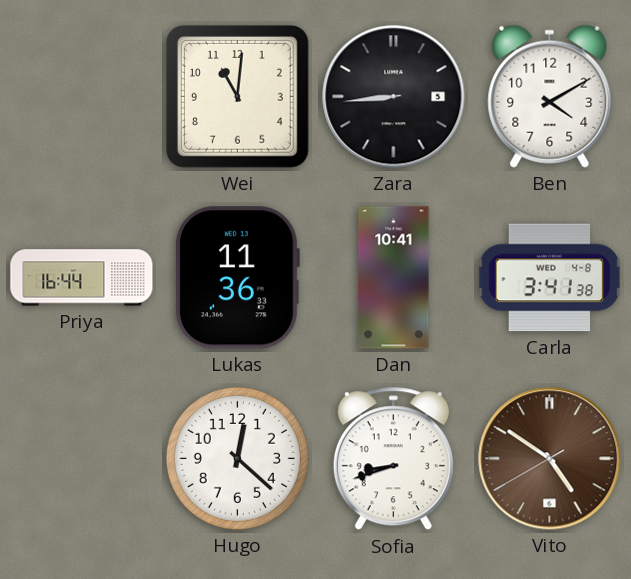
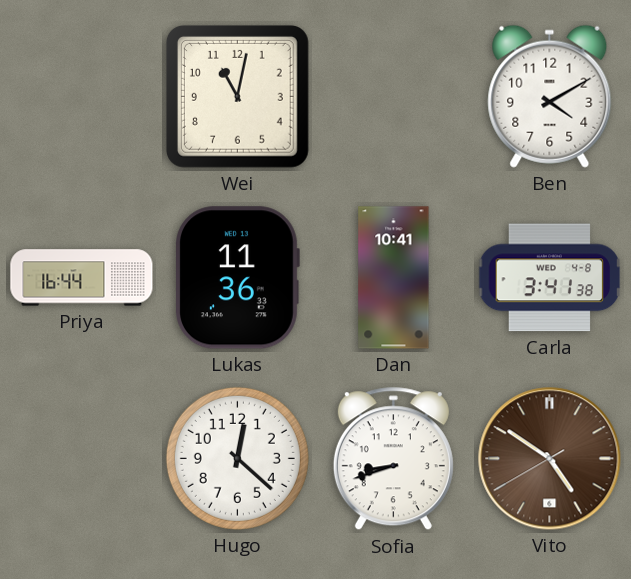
Wei: 11:01 -> 11:02
Zara: 8:44 -> none
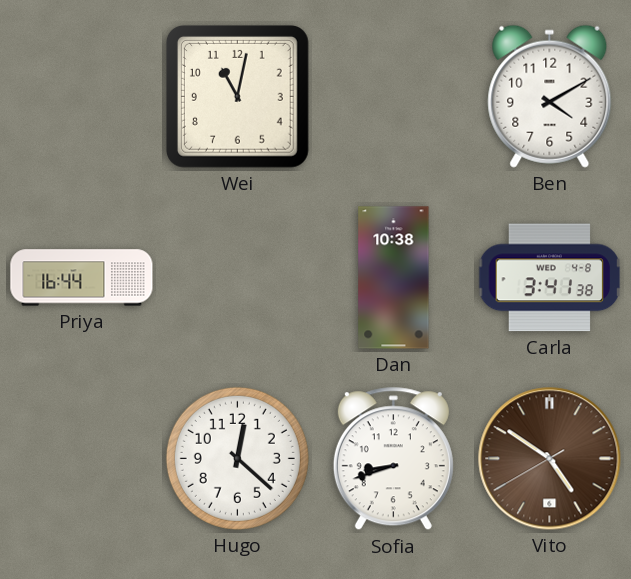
Lukas: 11:36 -> none
Dan: 10:41 -> 10:38
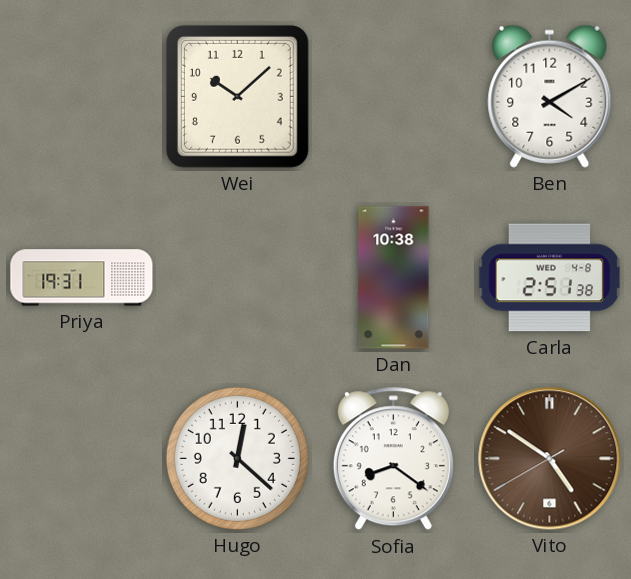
Wei: 11:02 -> 10:08
Priya: 16:44 -> 19:31
Carla: 3:41 -> 2:51
Sofia: 8:42 -> 8:21
